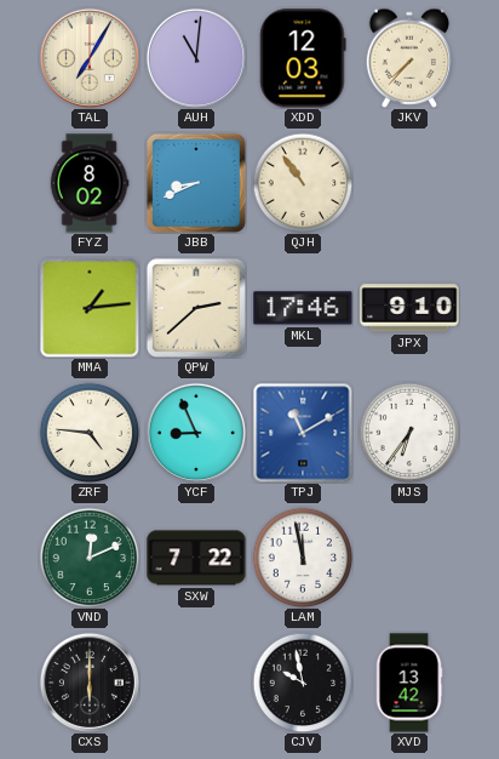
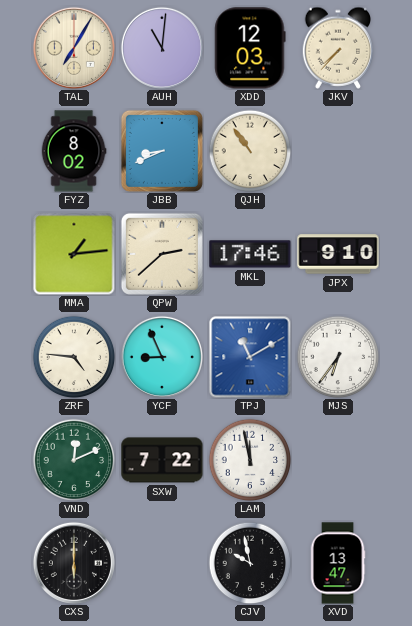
XVD: 13:42 -> 13:47
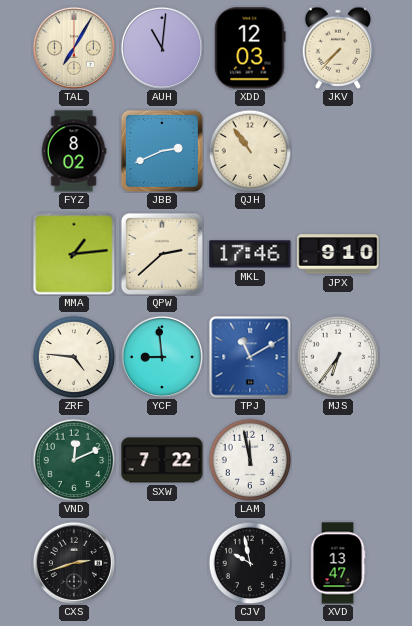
JBB: 8:41 -> 2:41
YCF: 8:56 -> 8:59
CXS: 6:00 -> 2:42
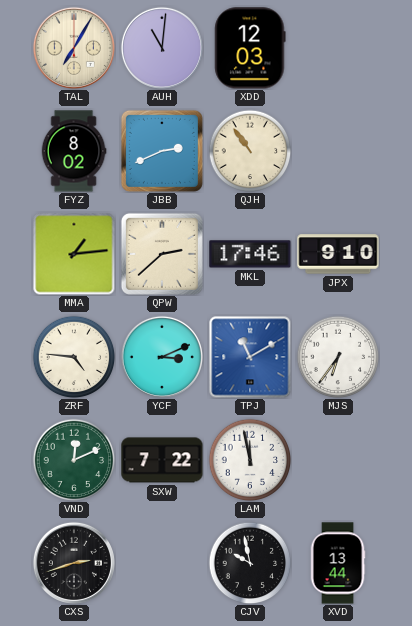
JKV: 7:37 -> none
YCF: 8:59 -> 3:11
XVD: 13:47 -> 13:44
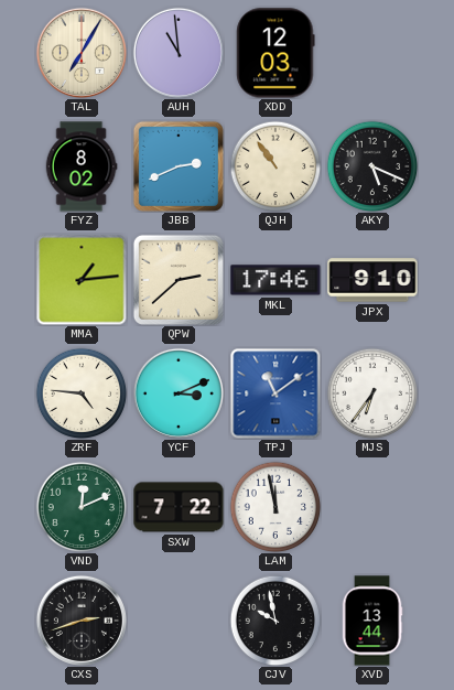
AUH: 11:01 -> 10:59
AKY: none -> 5:19
TPJ: 11:10 -> 11:09
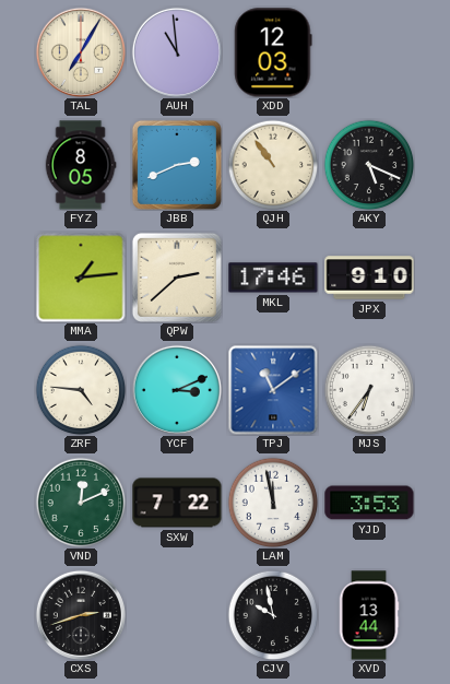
FYZ: 8:02 -> 8:05
YJD: none -> 3:53
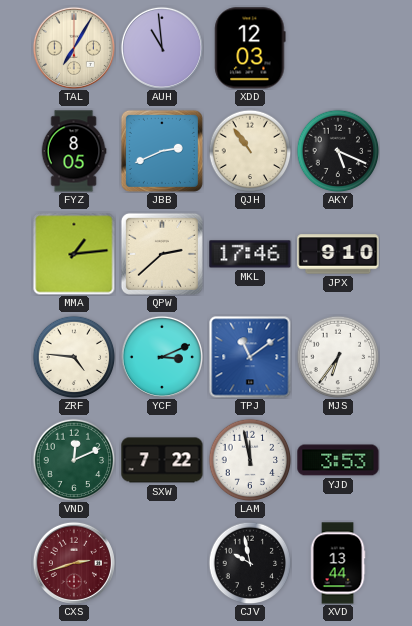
CXS dial: black -> burgundy
